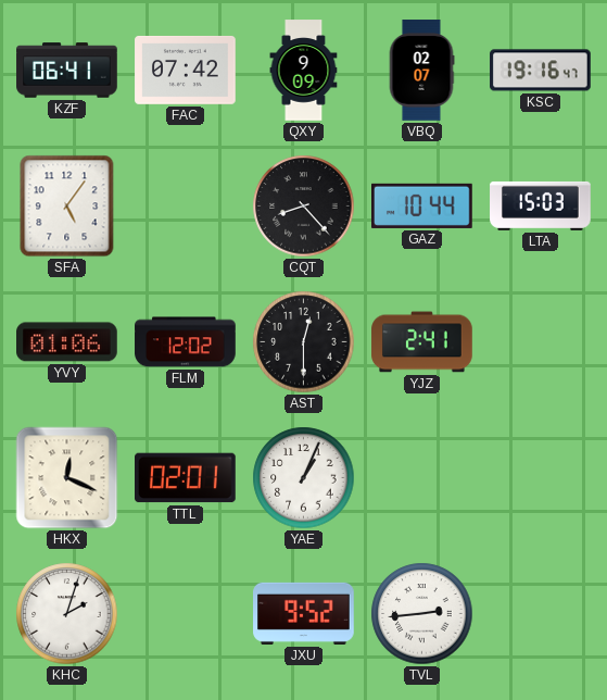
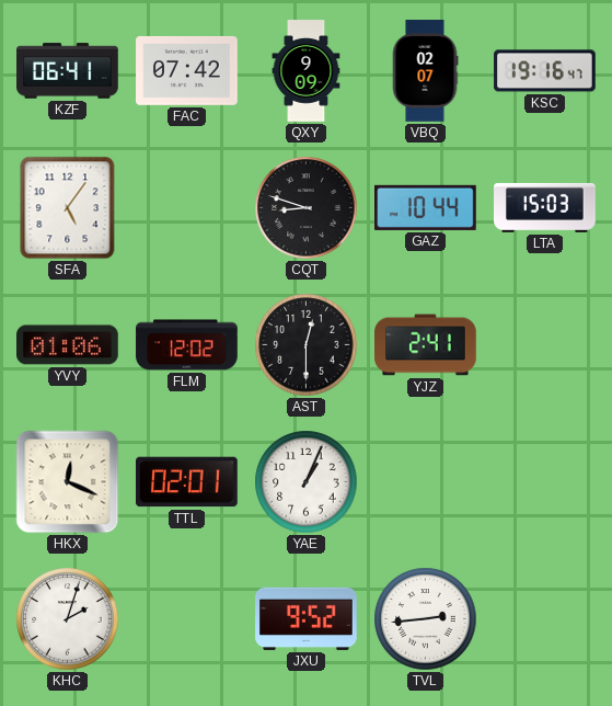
CQT: 8:23 -> 8:48
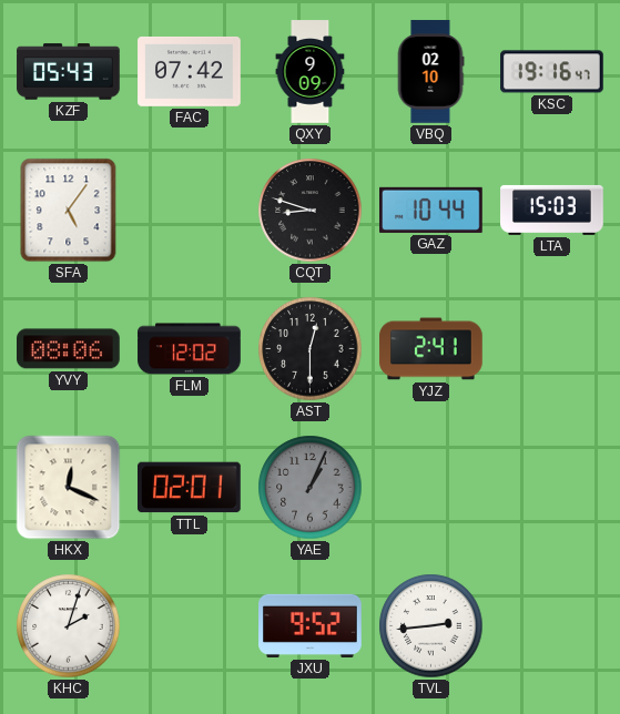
KZF: 06:41 -> 05:43
VBQ: 02:07 -> 02:10
YVY: 01:06 -> 08:06
YAE dial: white -> grey
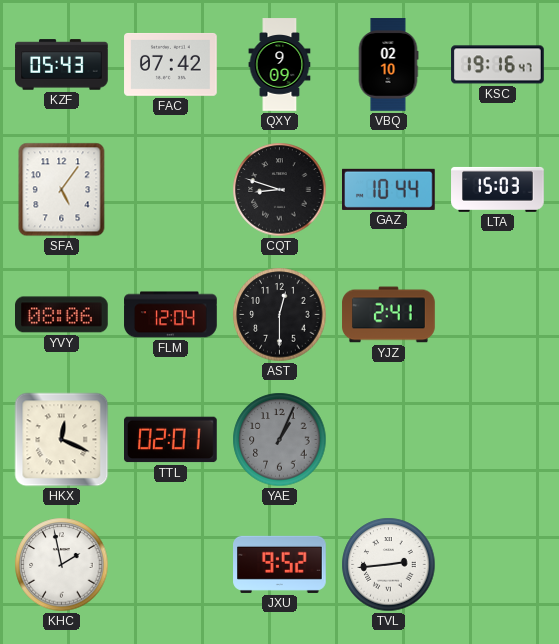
FLM: 12:02 -> 12:04
KHC: 2:03 -> 1:58
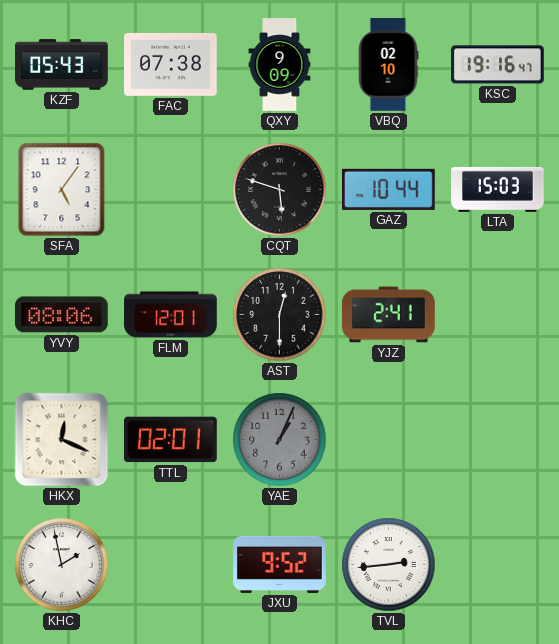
FAC: 07:42 -> 07:38
CQT: 8:48 -> 5:48
FLM: 12:04 -> 12:01
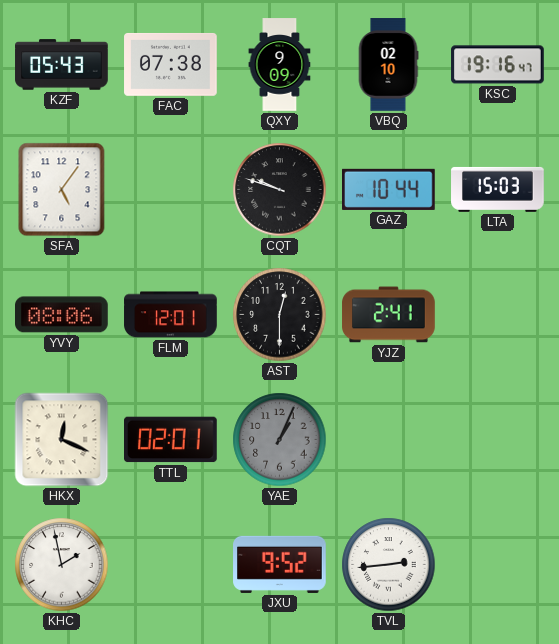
CQT: 5:48 -> 9:48
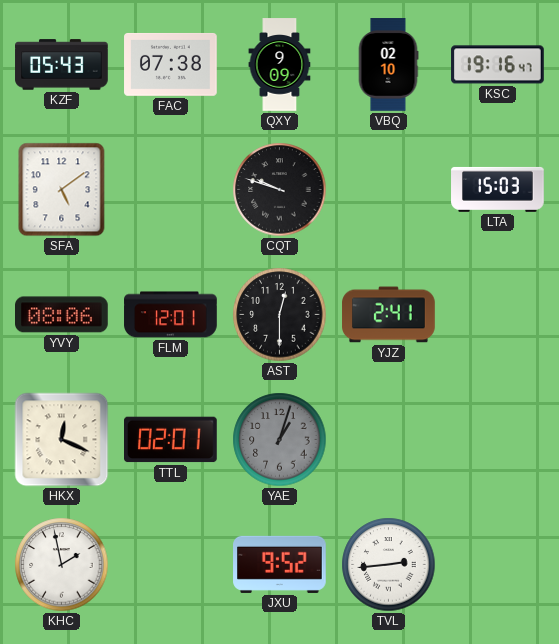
SFA: 5:06 -> 5:09
GAZ: 10:44 -> none
YAE: 1:04 -> 1:03
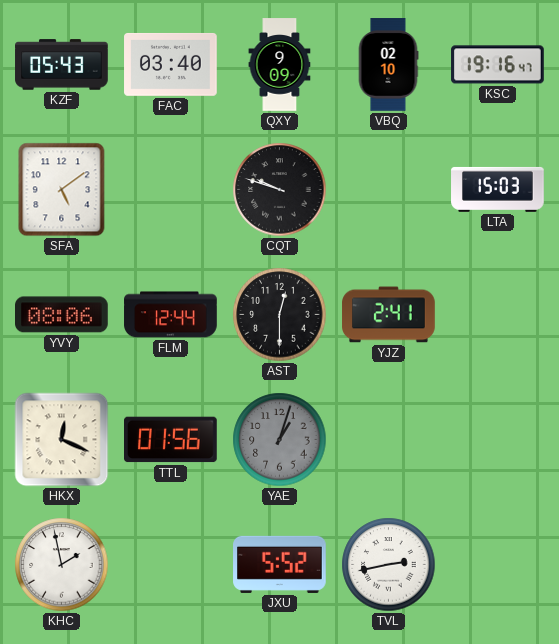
FAC: 07:38 -> 03:40
FLM: 12:01 -> 12:44
TTL: 02:01 -> 01:56
JXU: 9:52 -> 5:52
TVL: 2:44 -> 2:43
